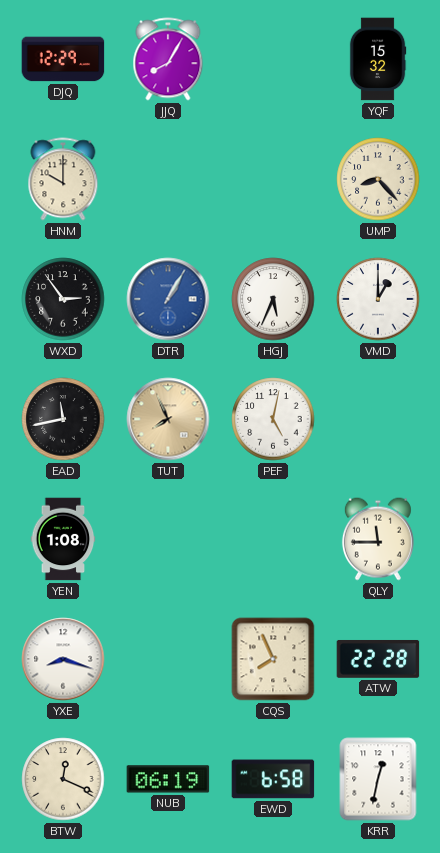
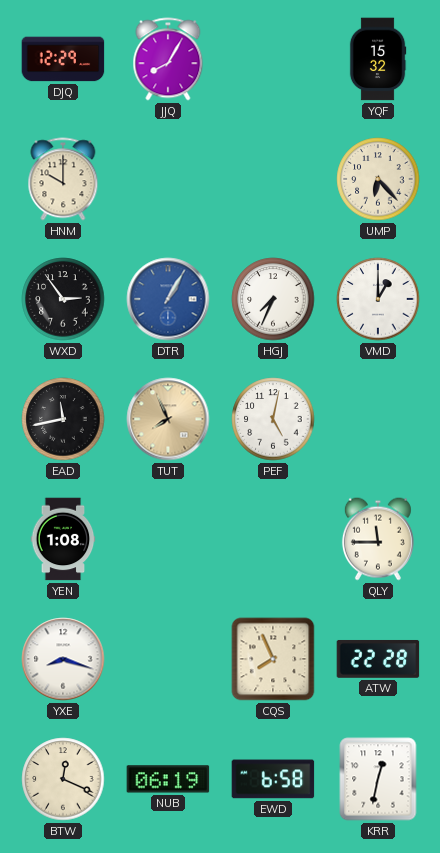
UMP: 8:23 -> 6:23
HGJ: 5:34 -> 7:34
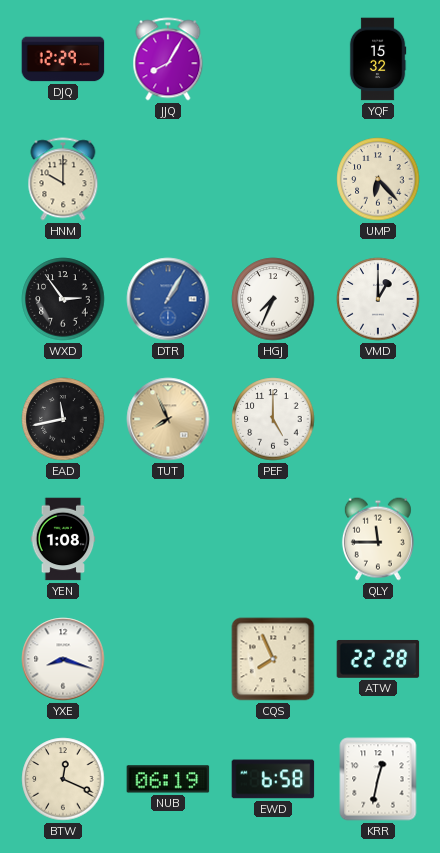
PEF: 5:02 -> 5:00
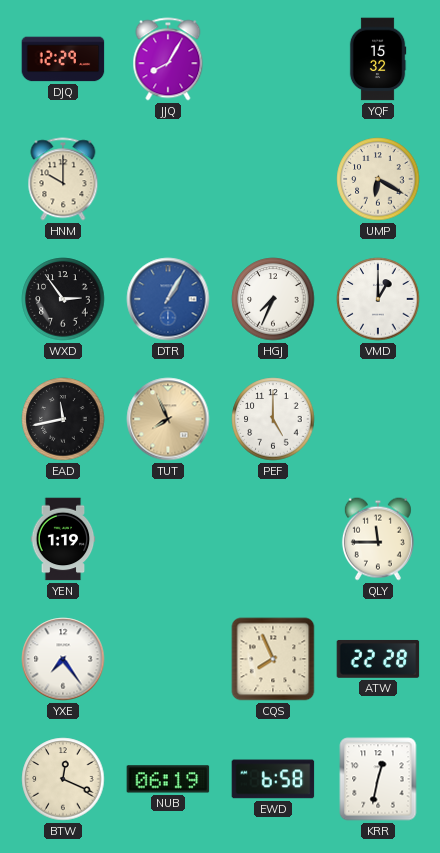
UMP: 6:23 -> 6:20
YEN: 1:08 -> 1:19
YXE: 8:18 -> 7:24
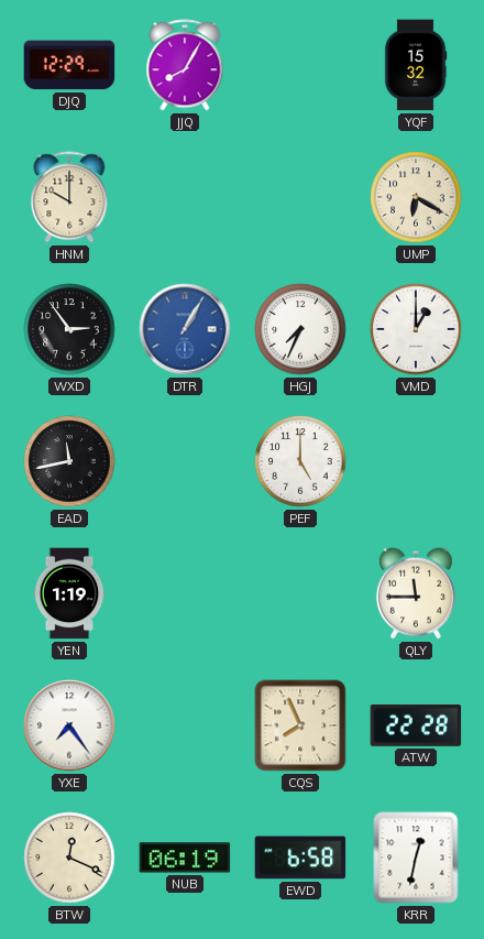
TUT: 7:56 -> none
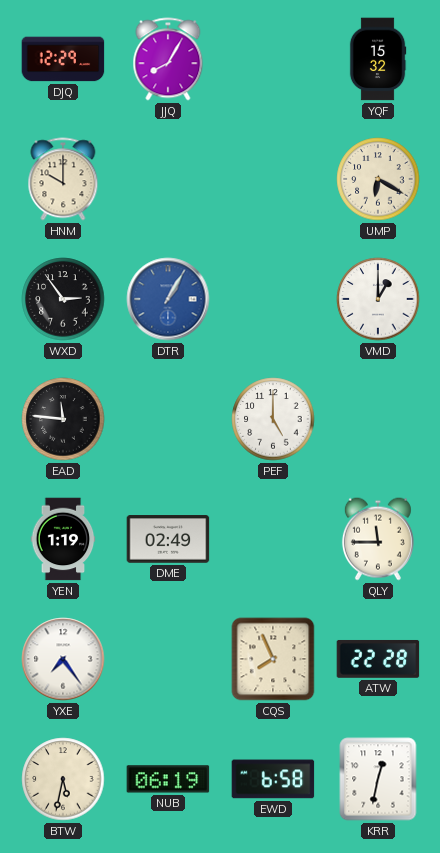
HGJ: 7:34 -> none
EAD: 11:43 -> 11:46
DME: none -> 02:49
BTW: 12:19 -> 5:32
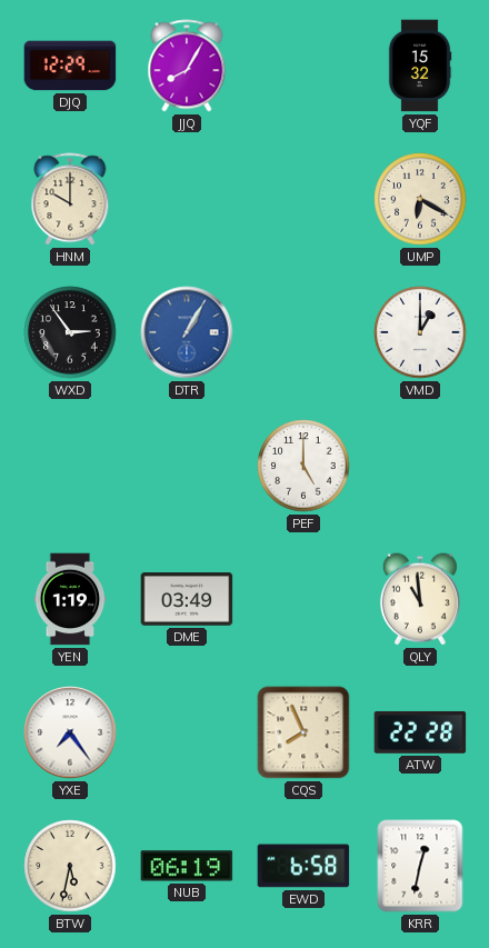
EAD: 11:46 -> none
DME: 02:49 -> 03:49
QLY: 11:45 -> 10:59
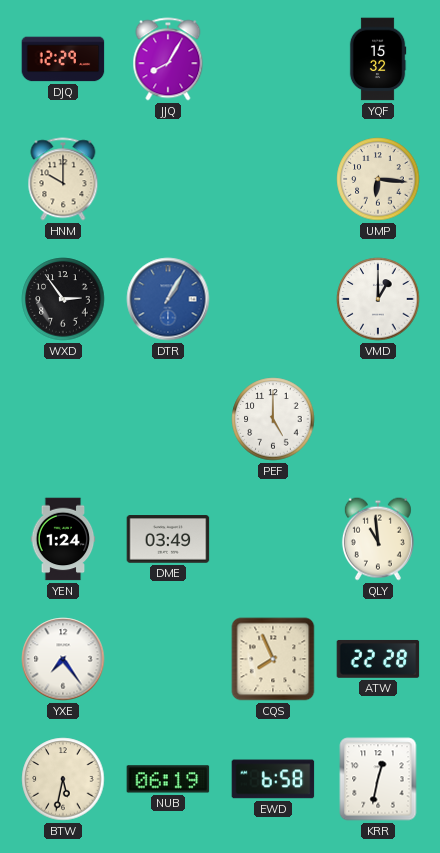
UMP: 6:20 -> 6:16
YEN: 1:19 -> 1:24
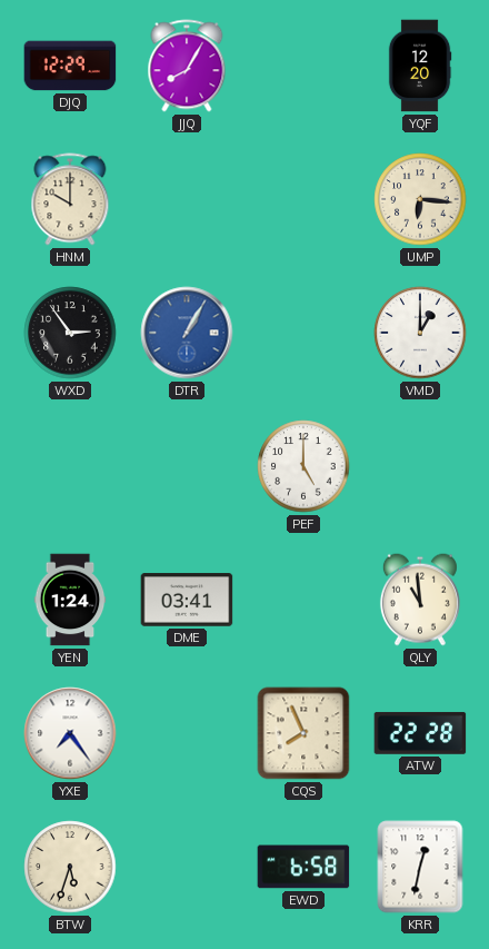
YQF: 15:32 -> 12:20
DME: 03:49 -> 03:41
BTW: 5:32 -> 5:33
NUB: 06:19 -> none
